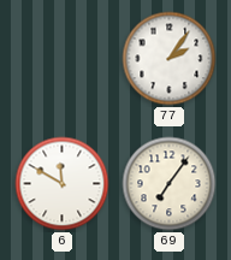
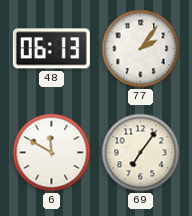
48: none -> 06:13
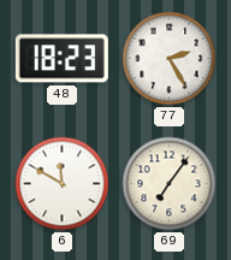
48: 06:13 -> 18:23
77: 2:06 -> 2:25
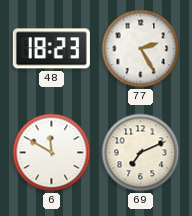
69: 7:06 -> 7:11
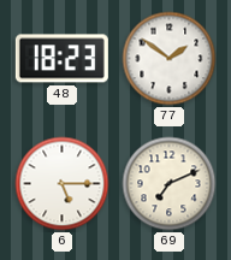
77: 2:25 -> 1:51
6: 11:50 -> 5:15
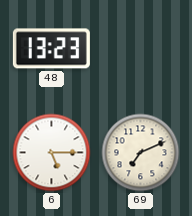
48: 18:23 -> 13:23
77: 1:51 -> none
